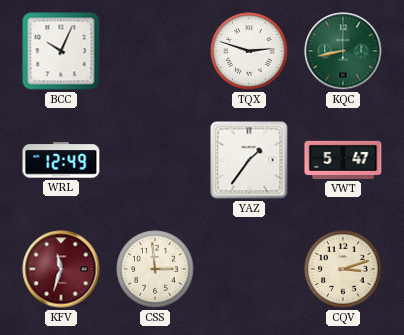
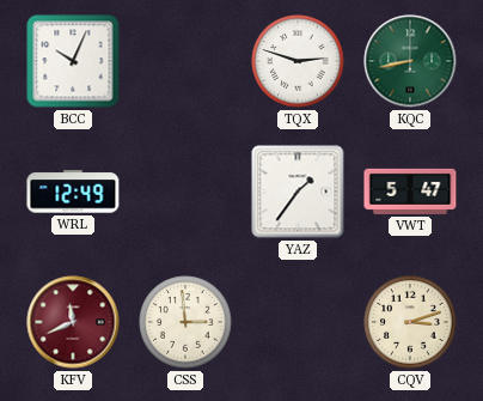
KFV: 11:33 -> 11:41
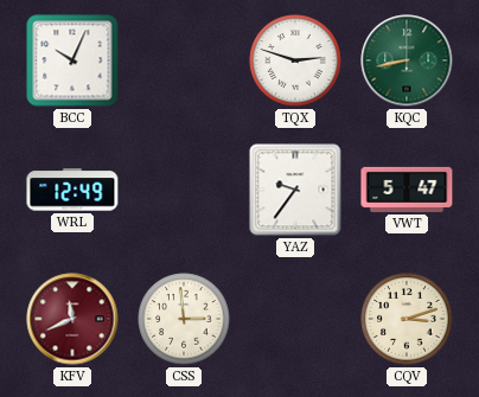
YAZ: 1:36 -> 9:36
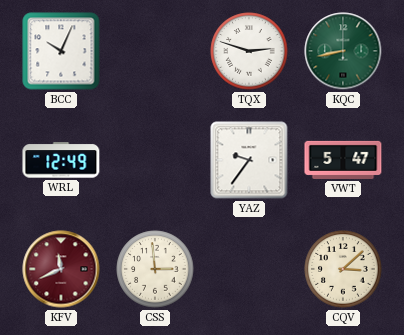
CQV: 3:12 -> 3:08
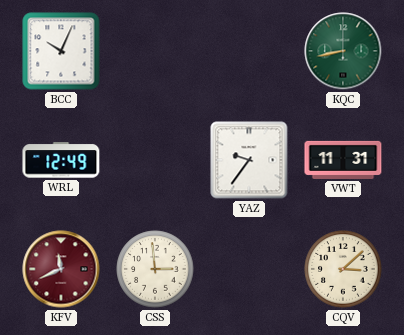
TQX: 2:48 -> none
VWT: 5:47 -> 11:31
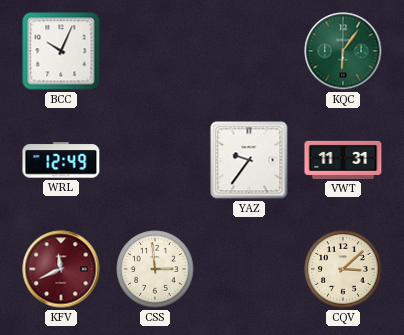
KQC: 8:43 -> 6:06
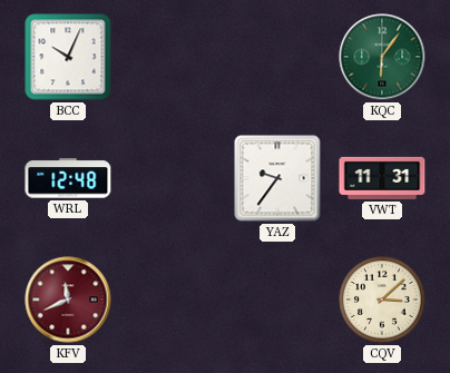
WRL: 12:49 -> 12:48
CSS: 2:59 -> none
